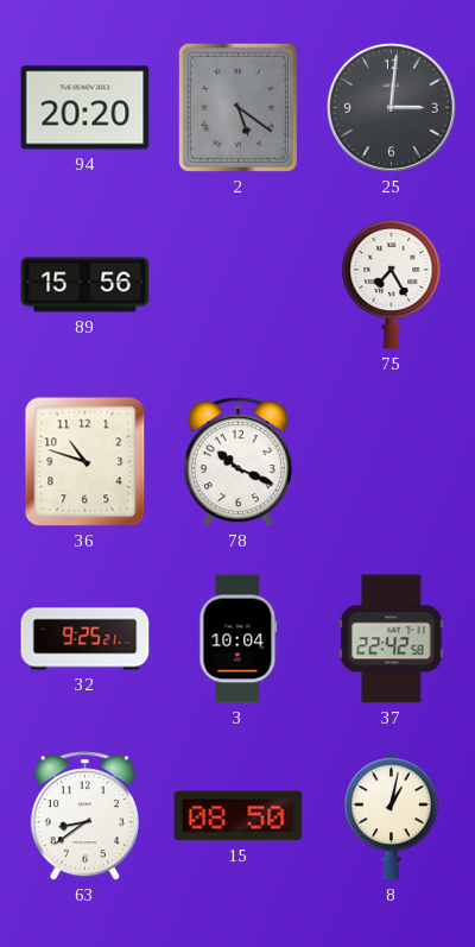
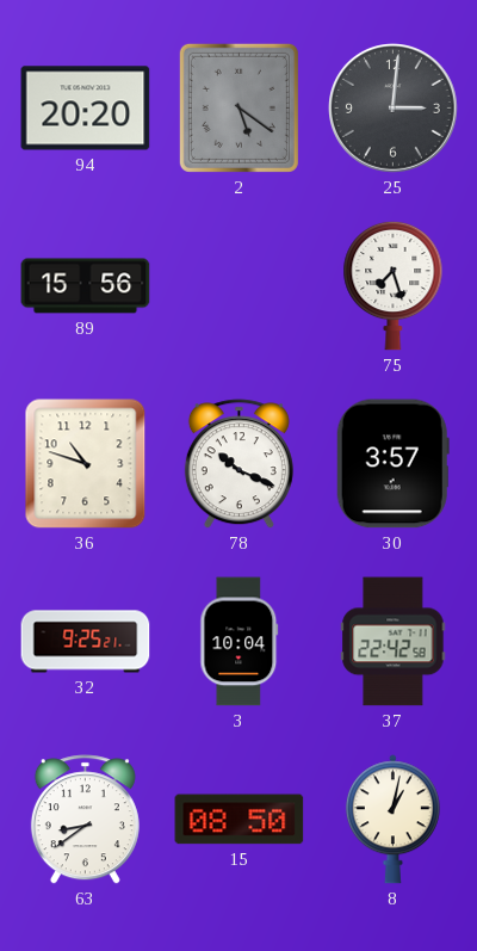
75: 7:25 -> 7:27
30: none -> 3:57
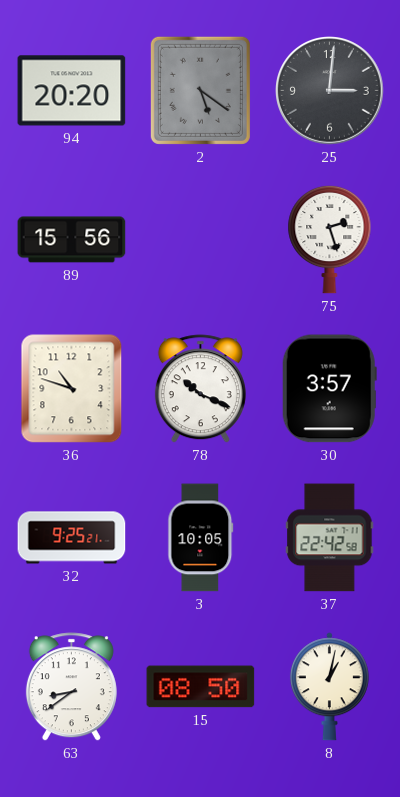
75: 7:27 -> 2:27
3: 10:04 -> 10:05
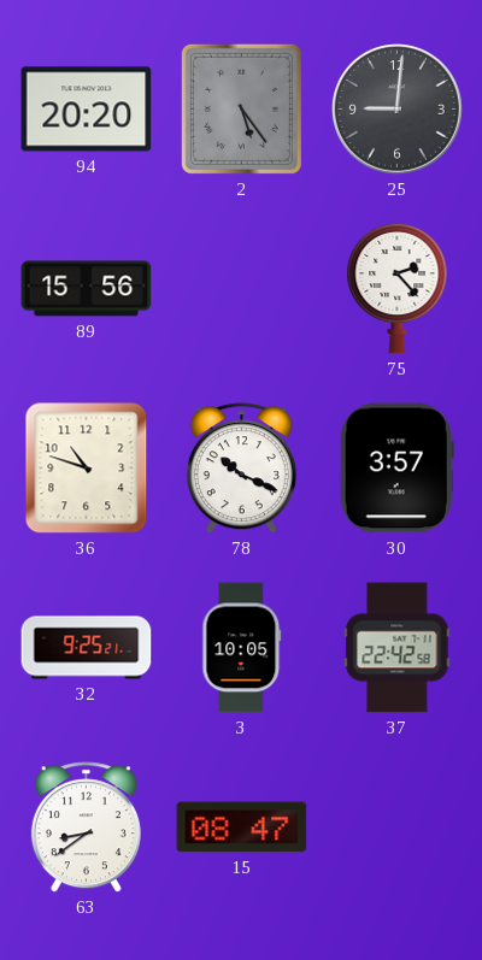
2: 5:21 -> 5:24
25: 3:01 -> 9:01
75: 2:27 -> 2:23
15: 08:50 -> 08:47
8: 1:02 -> none
